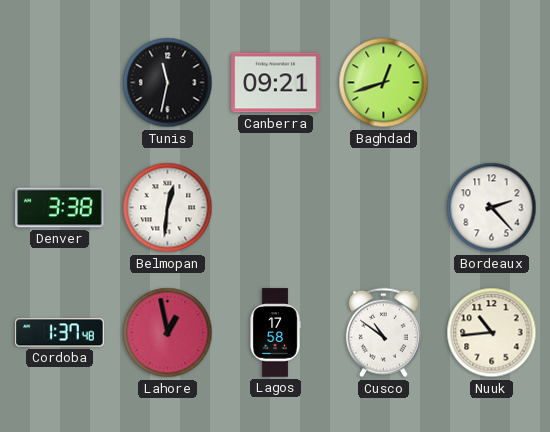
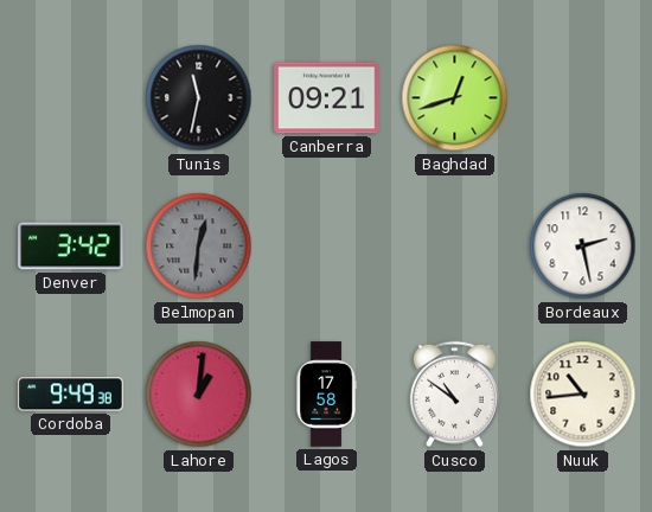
Denver: 3:38 -> 3:42
Belmopan dial: white -> grey
Bordeaux: 2:23 -> 2:28
Cordoba: 1:37 -> 9:49
Lahore: 12:58 -> 1:01
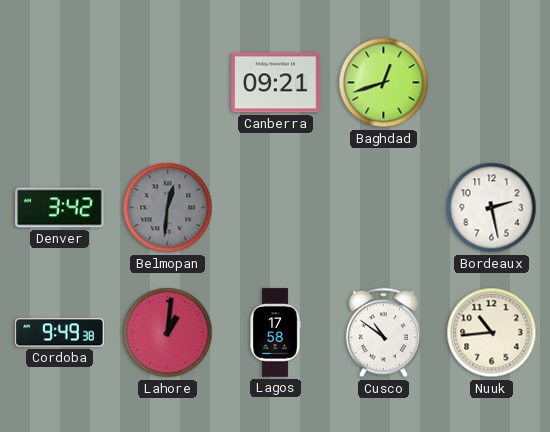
Tunis: 11:32 -> none
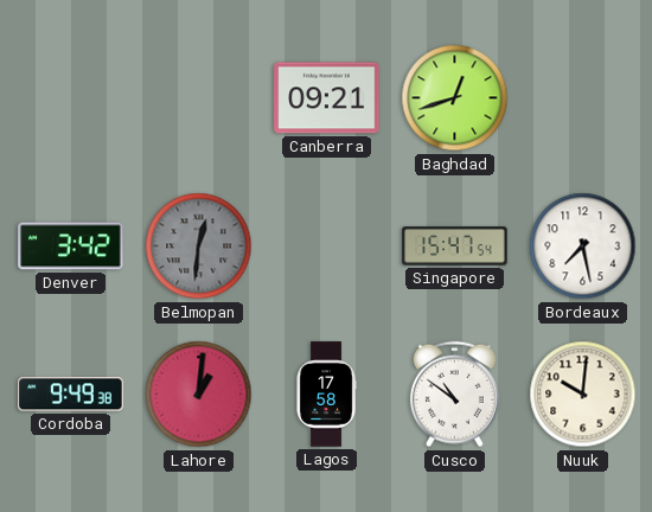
Singapore: none -> 15:47
Bordeaux: 2:28 -> 7:28
Nuuk: 10:44 -> 10:01
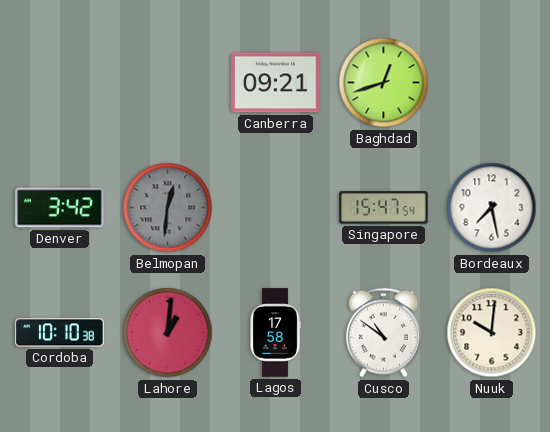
Cordoba: 9:49 -> 10:10
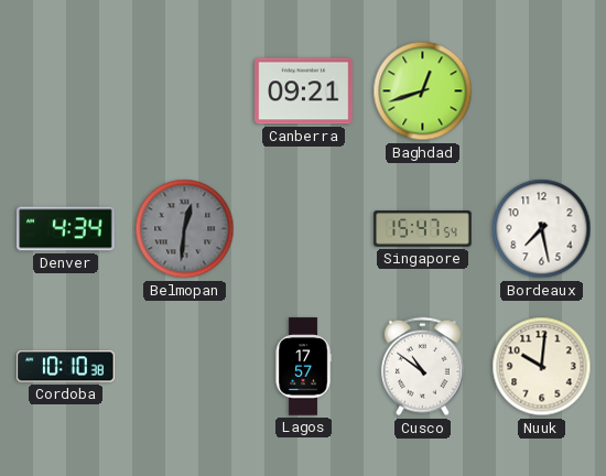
Denver: 3:42 -> 4:34
Lahore: 1:01 -> none
Lagos: 17:58 -> 17:57
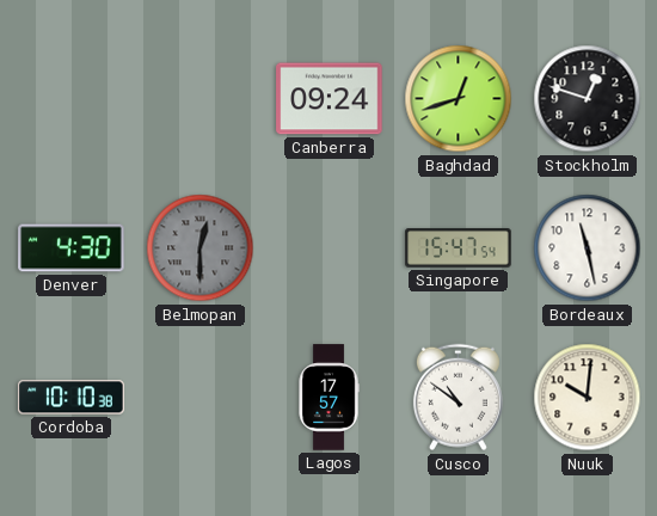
Canberra: 09:21 -> 09:24
Stockholm: none -> 12:48
Denver: 4:34 -> 4:30
Belmopan: 12:31 -> 12:30
Bordeaux: 7:28 -> 11:28
